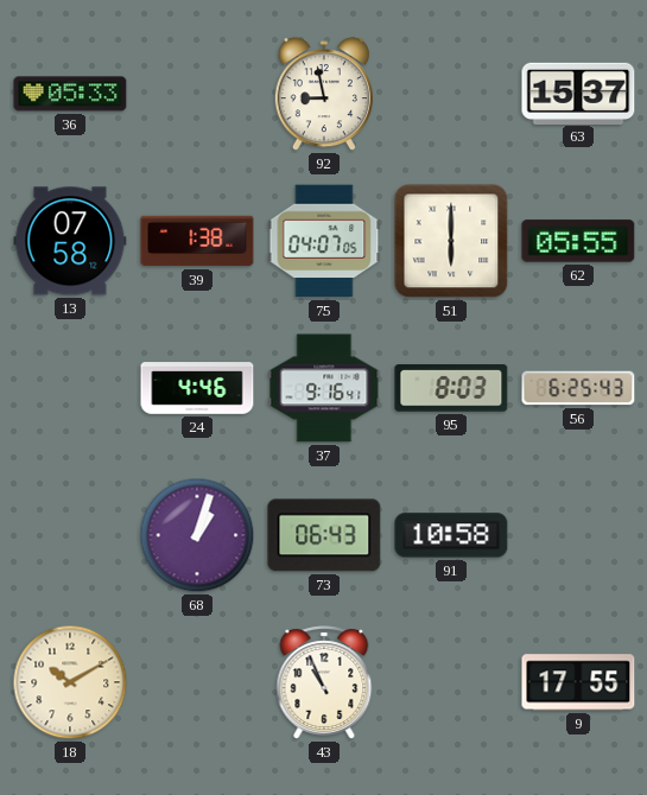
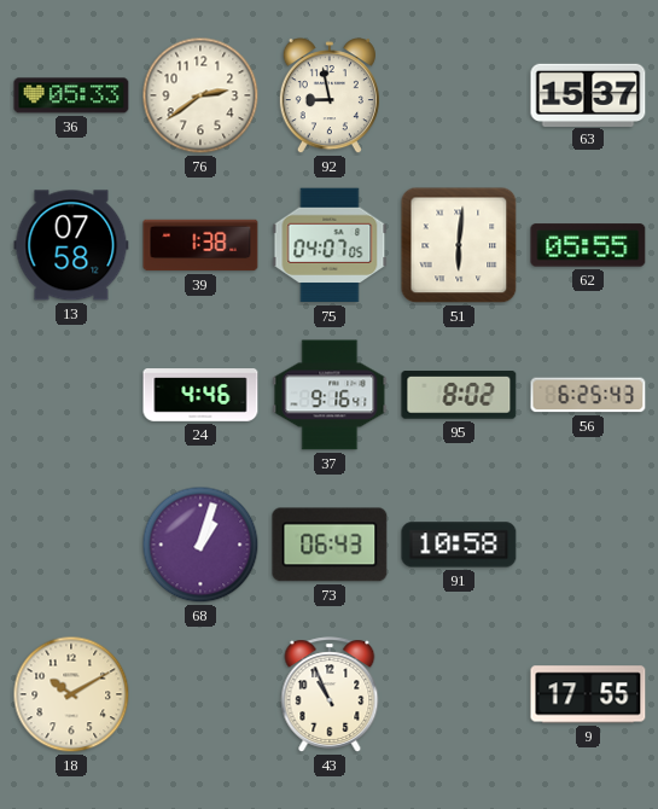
76: none -> 2:39
51: 6:00 -> 6:01
95: 8:03 -> 8:02
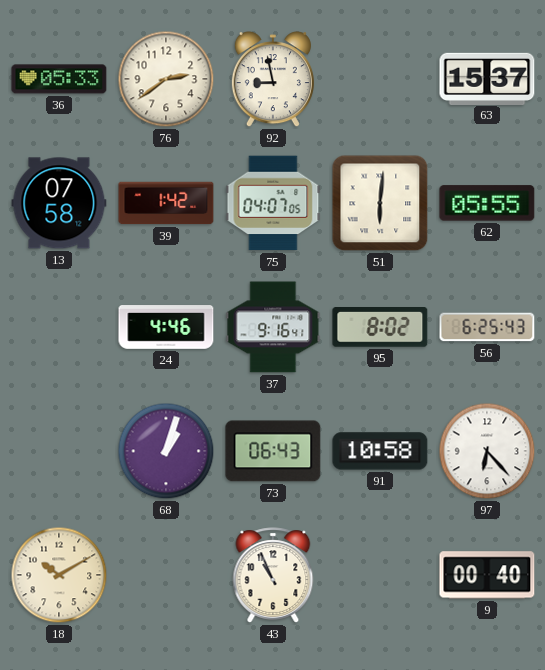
39: 1:38 -> 1:42
97: none -> 6:23
9: 17:55 -> 00:40
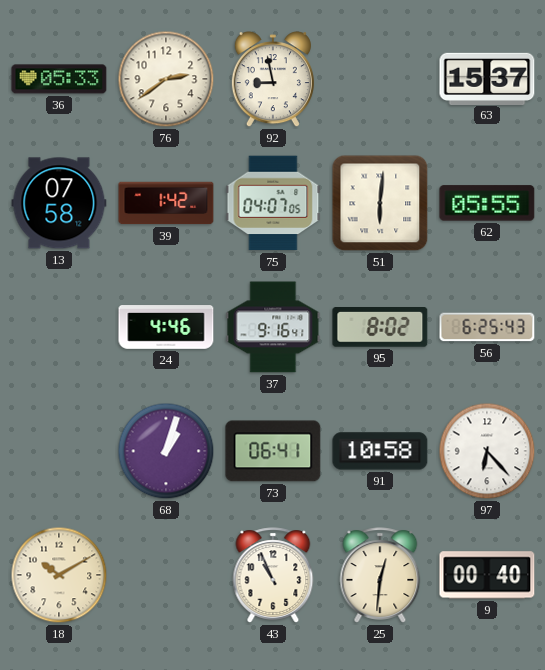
73: 06:43 -> 06:41
25: none -> 12:31
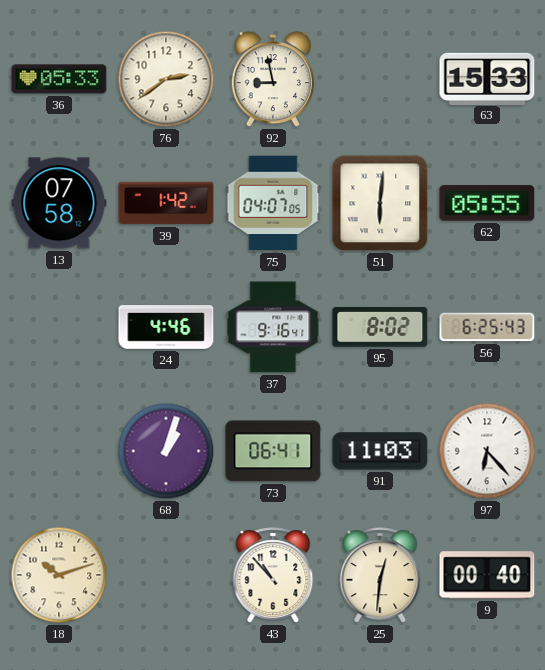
63: 15:37 -> 15:33
91: 10:58 -> 11:03
18: 10:10 -> 10:12
43: 10:56 -> 10:53
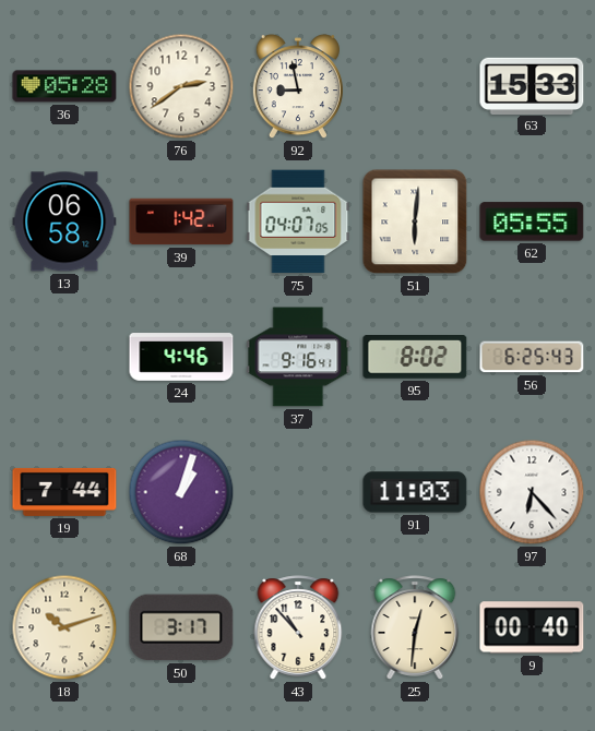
36: 05:33 -> 05:28
13: 07:58 -> 06:58
19: none -> 7:44
73: 06:41 -> none
50: none -> 3:17
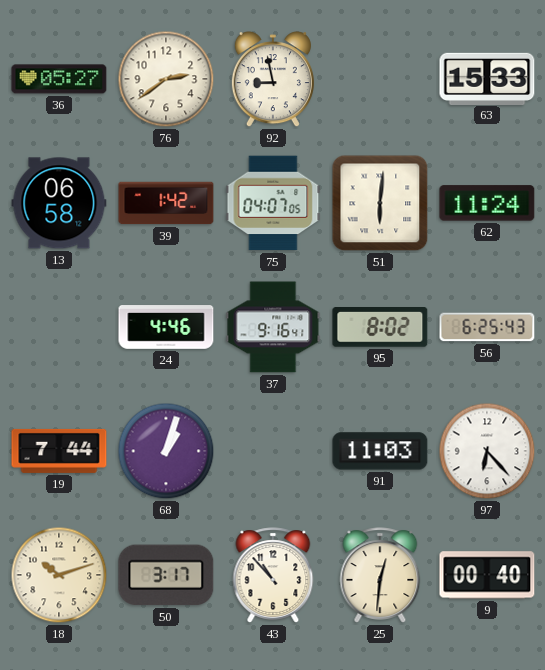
36: 05:28 -> 05:27
62: 05:55 -> 11:24
